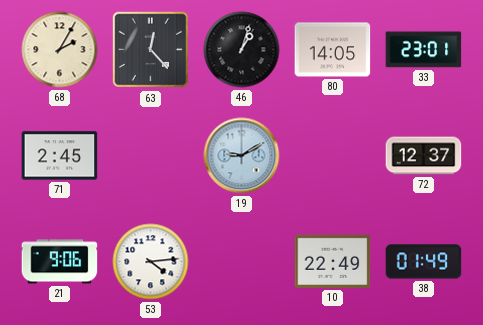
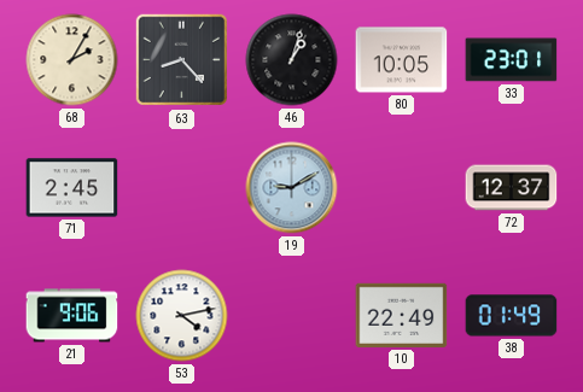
63: 12:23 -> 8:23
80: 14:05 -> 10:05
53: 4:14 -> 4:13
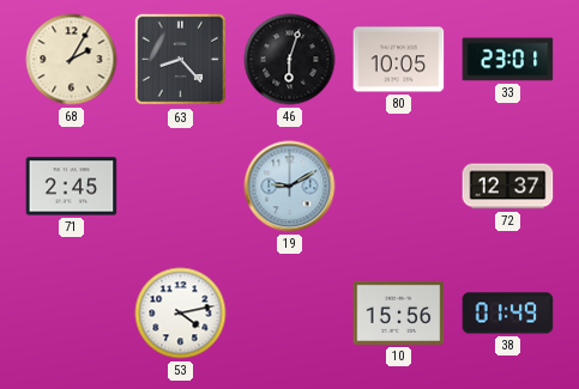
46: 1:03 -> 6:03
21: 9:06 -> none
10: 22:49 -> 15:56
